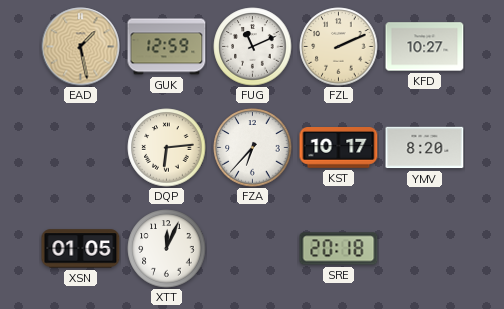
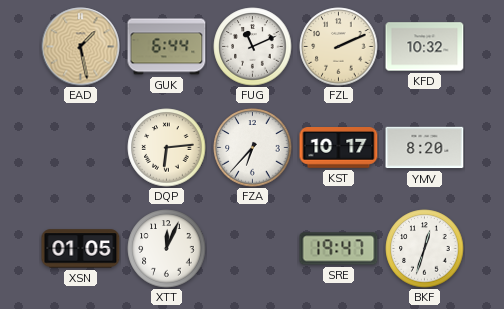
GUK: 12:59 -> 6:44
KFD: 10:27 -> 10:32
SRE: 20:18 -> 19:47
BKF: none -> 12:33
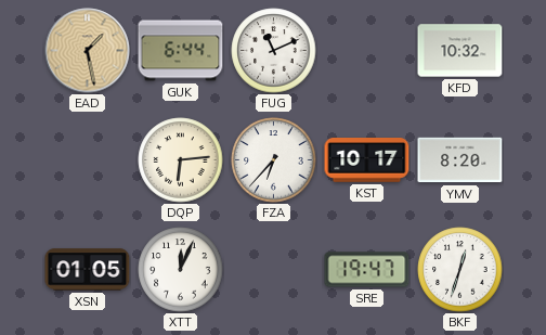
FZL: 2:11 -> none
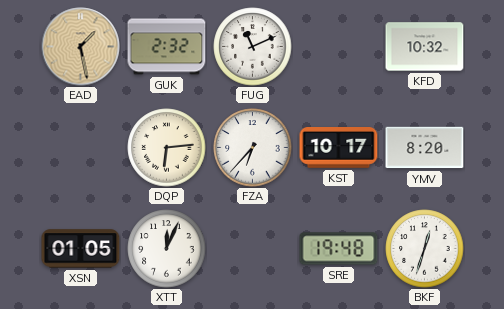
GUK: 6:44 -> 2:32
SRE: 19:47 -> 19:48
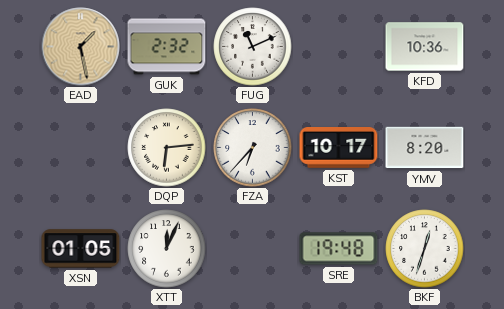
KFD: 10:32 -> 10:36
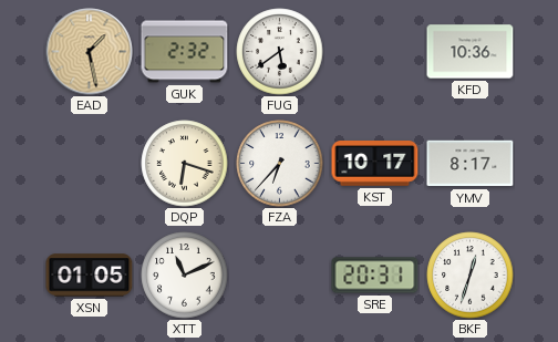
FUG: 11:11 -> 5:39
DQP: 6:14 -> 6:18
YMV: 8:20 -> 8:17
XTT: 12:04 -> 11:11
SRE: 19:48 -> 20:31
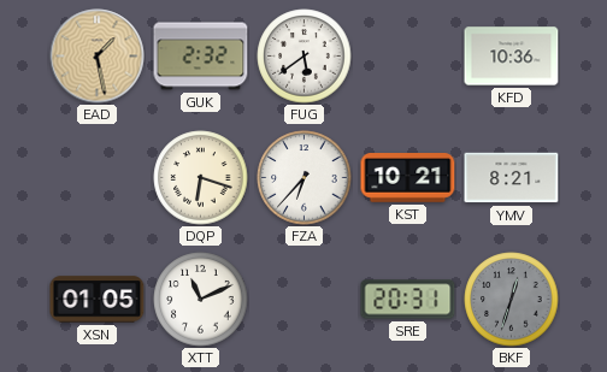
KST: 10:17 -> 10:21
YMV: 8:17 -> 8:21
BKF dial: white -> grey
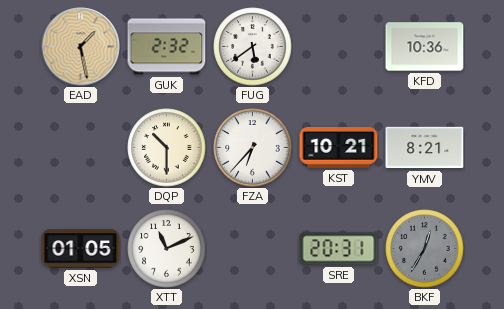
DQP: 6:18 -> 10:30
BKF: 12:33 -> 12:35
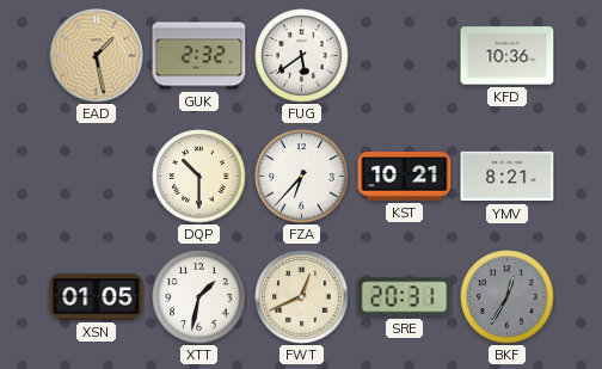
XTT: 11:11 -> 1:32
FWT: none -> 12:41
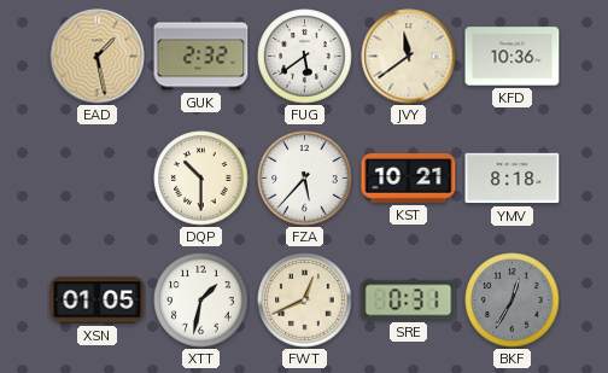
JVY: none -> 11:39
FZA: 6:37 -> 5:37
YMV: 8:21 -> 8:18
SRE: 20:31 -> 0:31
